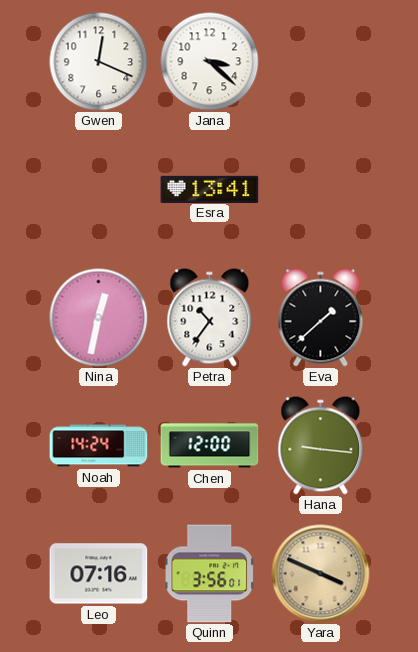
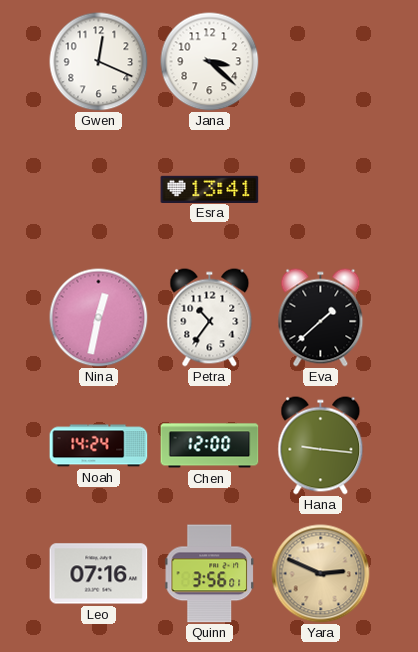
Yara: 3:49 -> 2:49
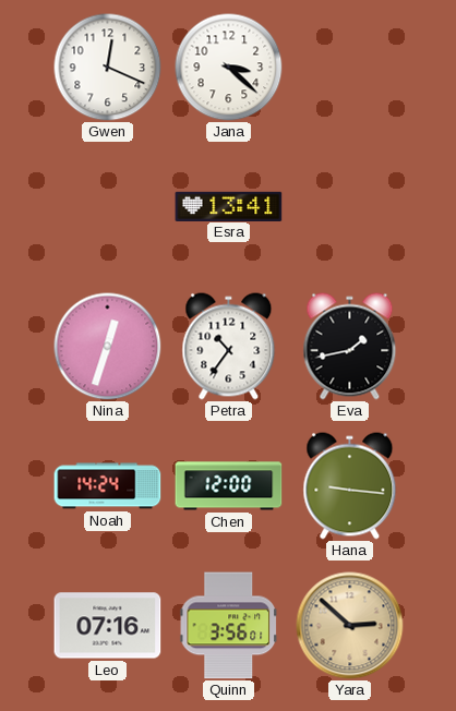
Nina: 12:32 -> 12:33
Eva: 1:38 -> 1:43
Yara: 2:49 -> 2:52
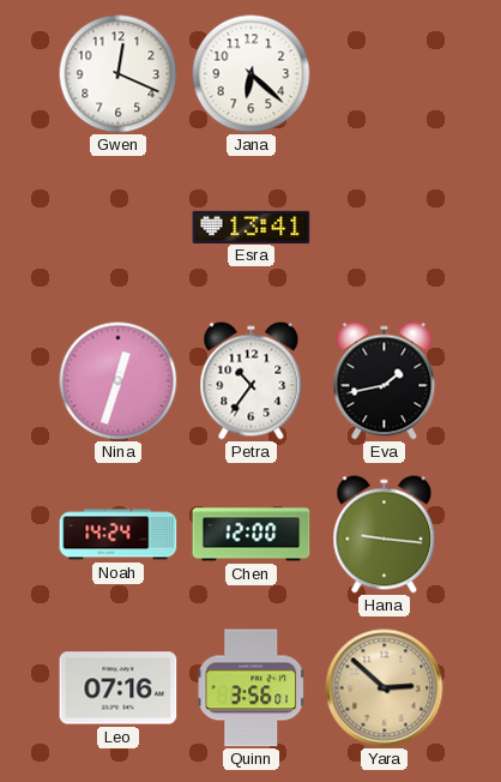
Jana: 3:22 -> 6:22
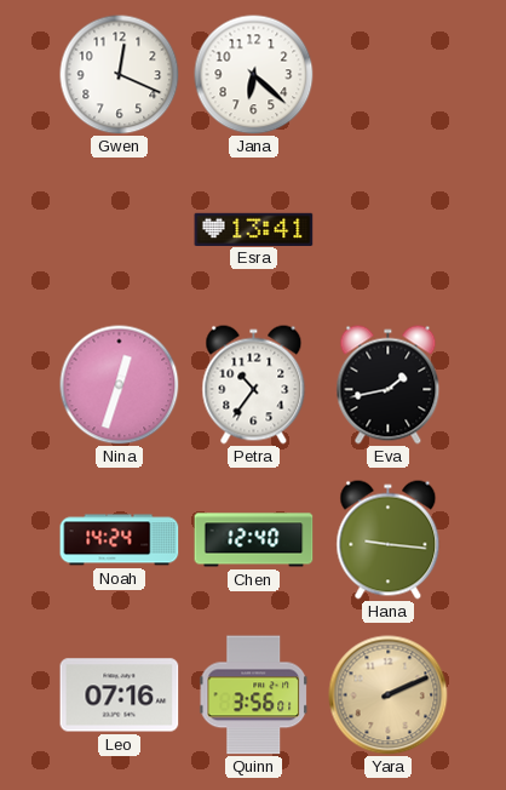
Chen: 12:00 -> 12:40
Yara: 2:52 -> 2:11
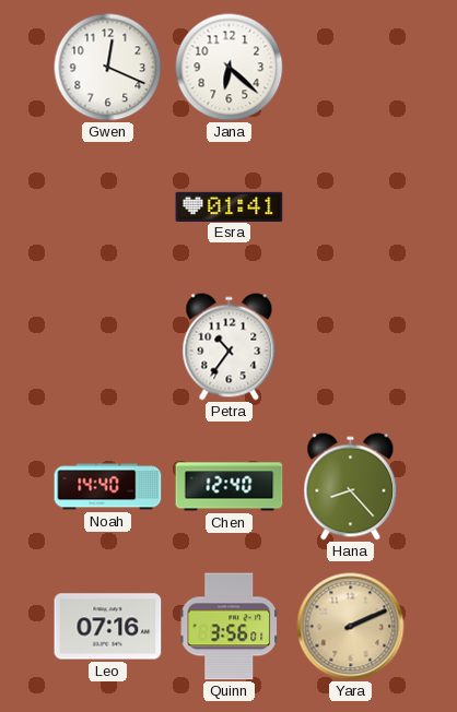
Esra: 13:41 -> 01:41
Nina: 12:33 -> none
Eva: 1:43 -> none
Noah: 14:24 -> 14:40
Hana: 9:16 -> 8:23
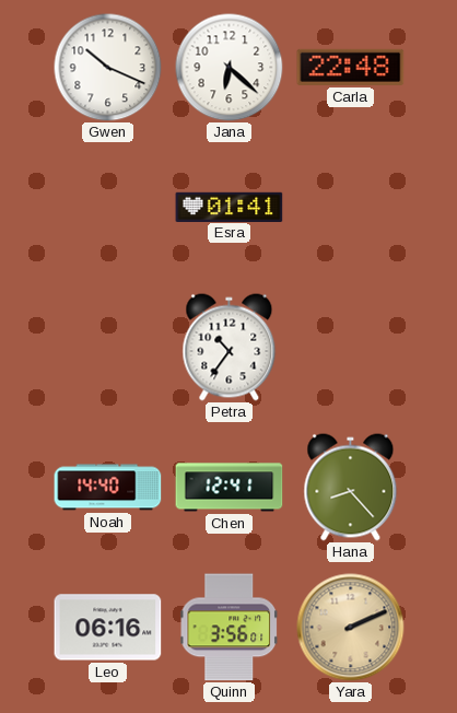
Gwen: 12:19 -> 10:19
Carla: none -> 22:48
Chen: 12:40 -> 12:41
Leo: 07:16 -> 06:16
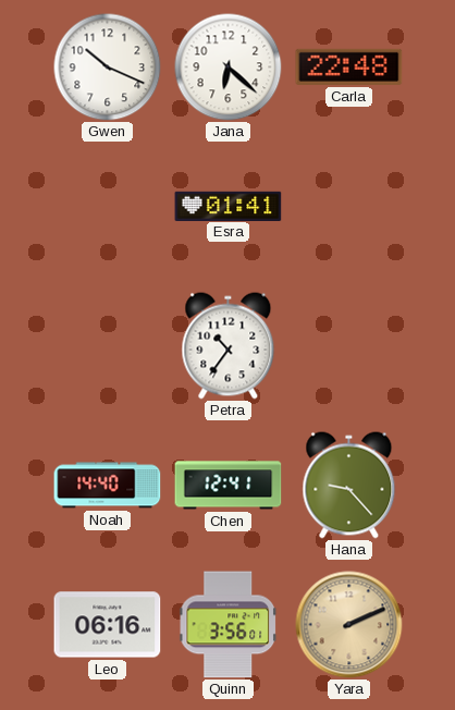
Hana: 8:23 -> 9:23
